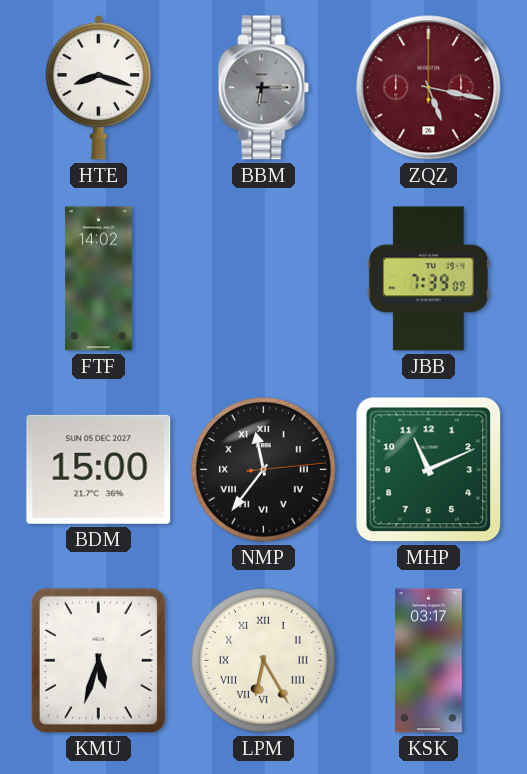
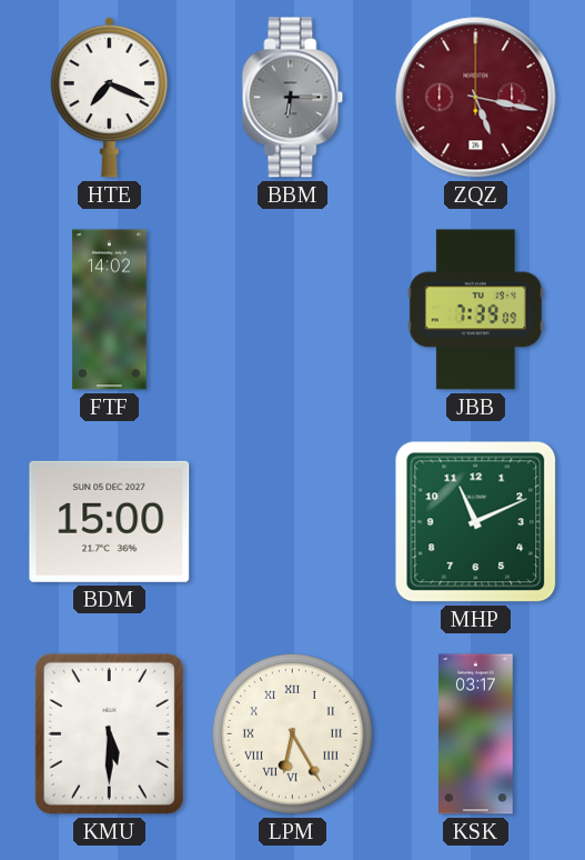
HTE: 8:18 -> 7:19
NMP: 11:36 -> none
KMU: 5:33 -> 5:30
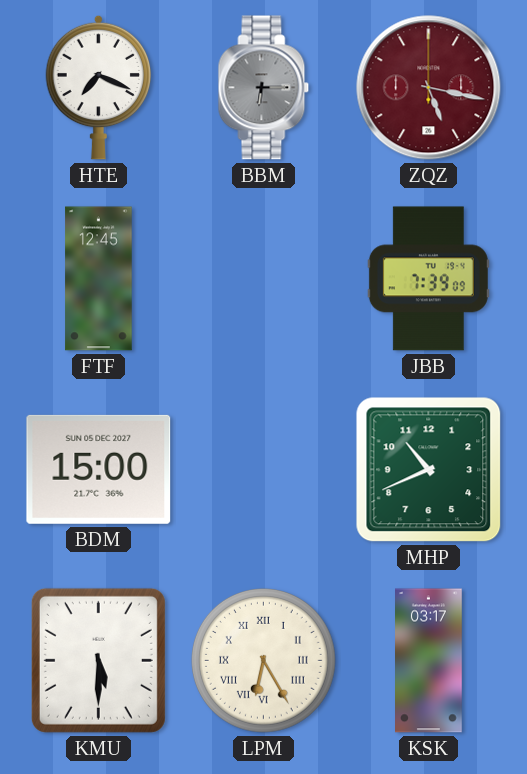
FTF: 14:02 -> 12:45
MHP: 11:11 -> 10:41
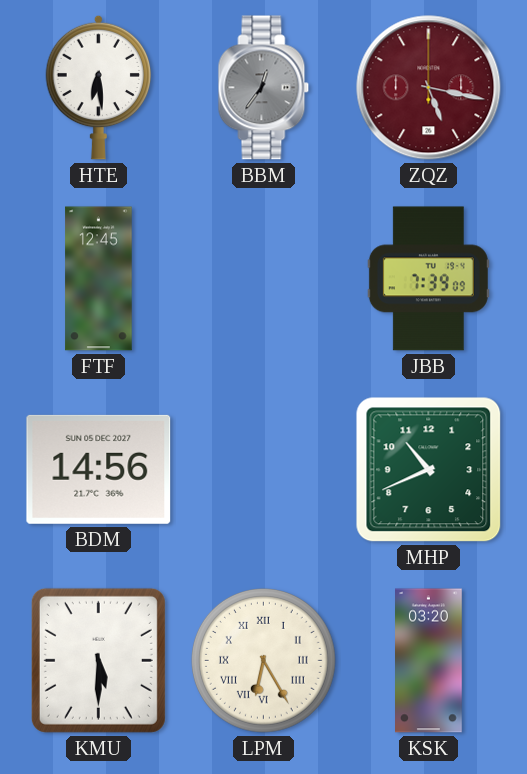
HTE: 7:19 -> 6:29
BBM: 6:15 -> 12:36
BDM: 15:00 -> 14:56
KSK: 03:17 -> 03:20
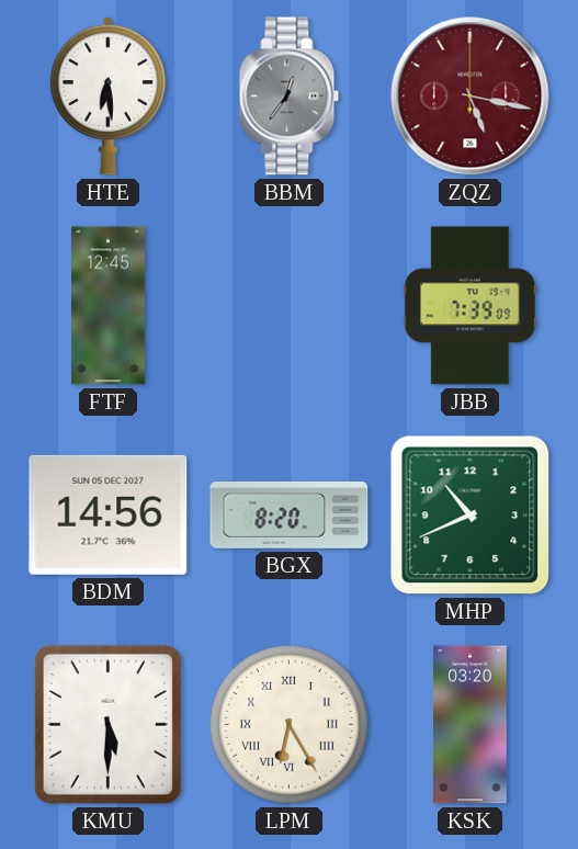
BGX: none -> 8:20
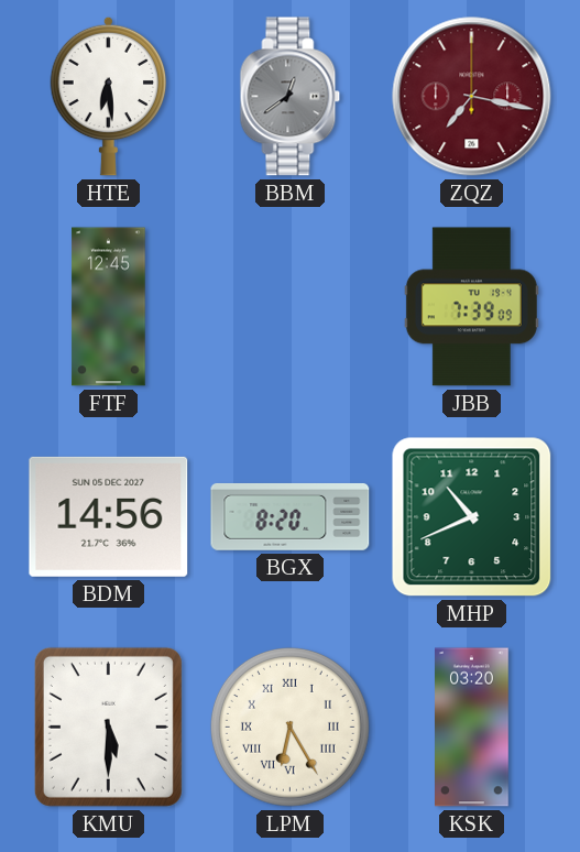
BBM: 12:36 -> 12:39
ZQZ: 5:17 -> 7:17
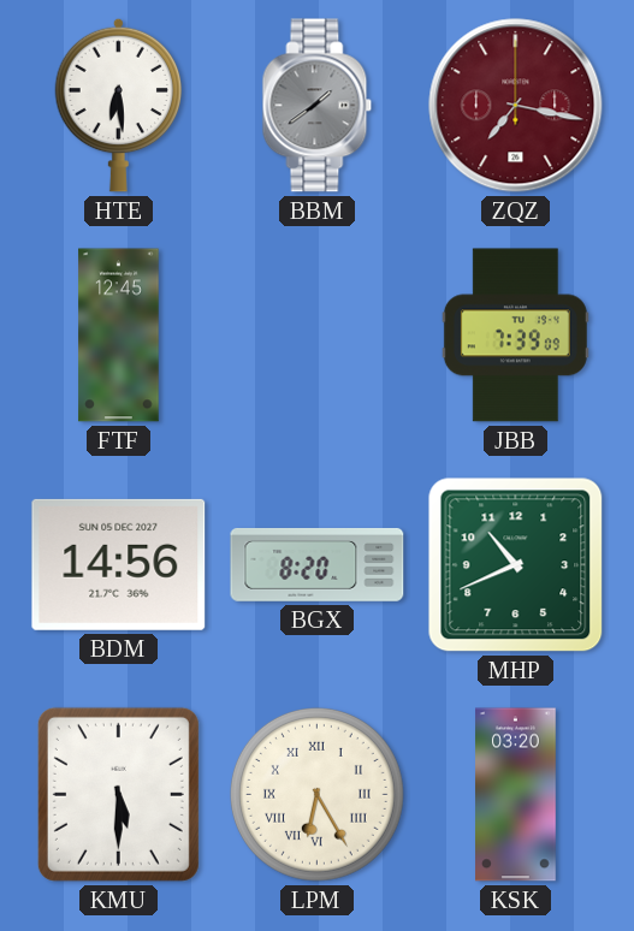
BBM: 12:39 -> 1:39
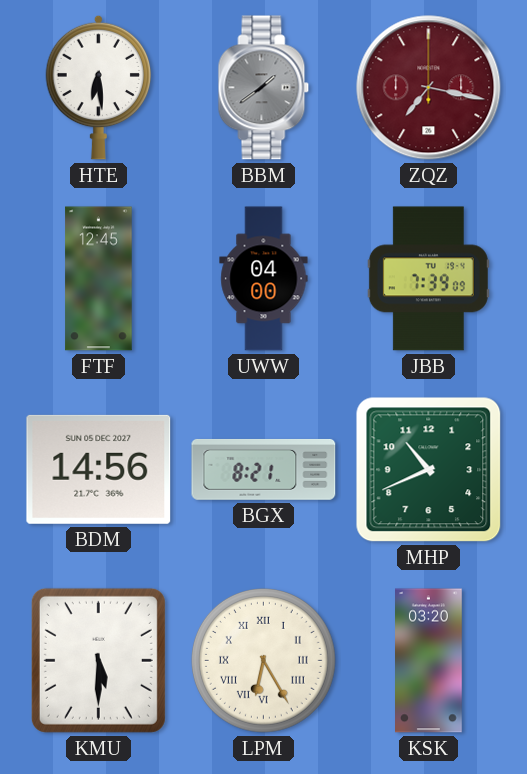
UWW: none -> 04:00
BGX: 8:20 -> 8:21
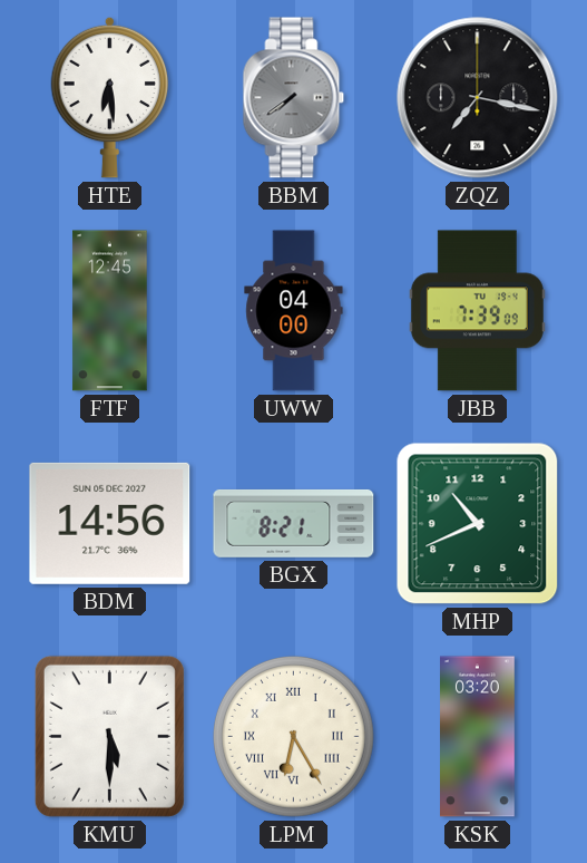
BBM: 1:39 -> 7:39
ZQZ dial: burgundy -> black
